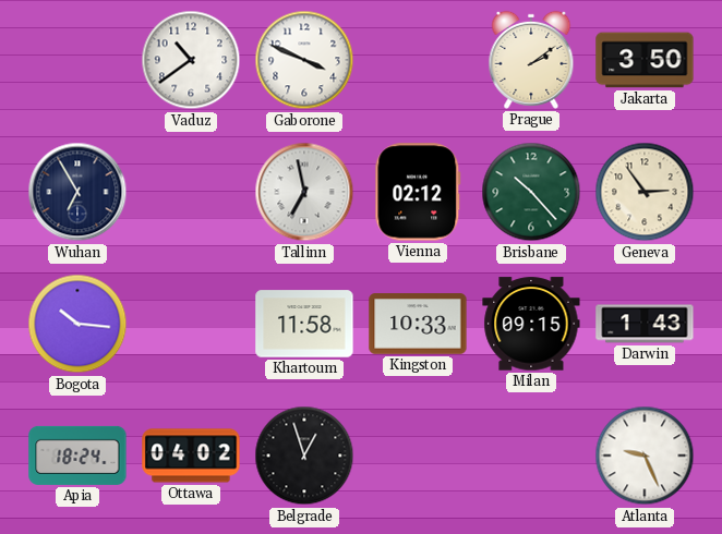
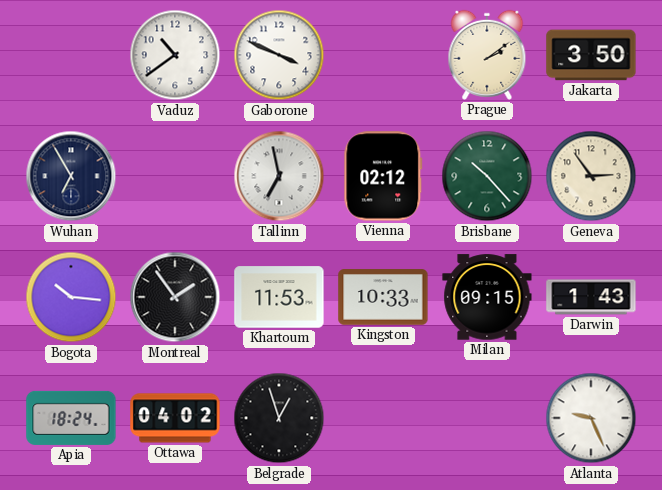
Montreal: none -> 1:54
Khartoum: 11:58 -> 11:53
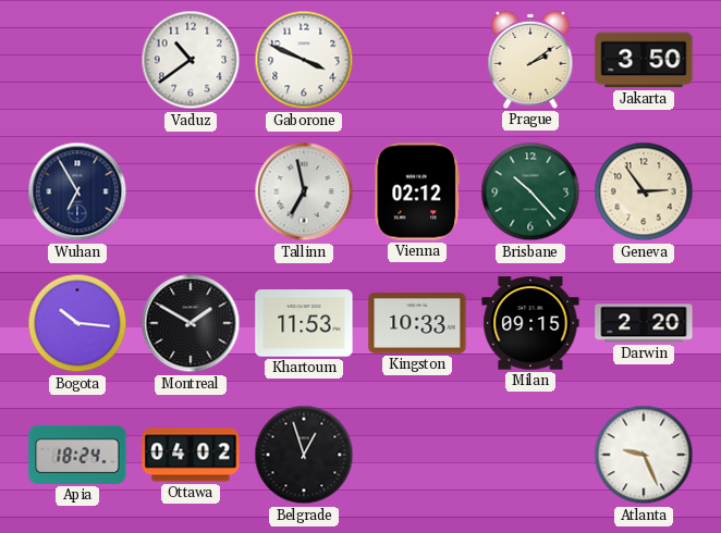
Montreal: 1:54 -> 1:50
Darwin: 1:43 -> 2:20
